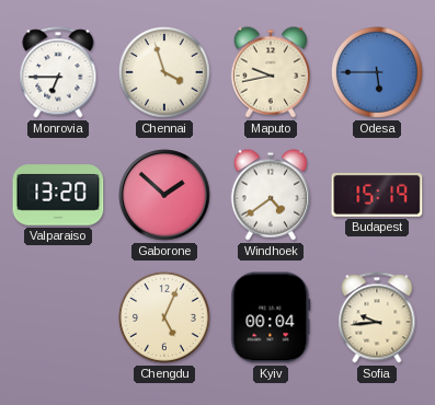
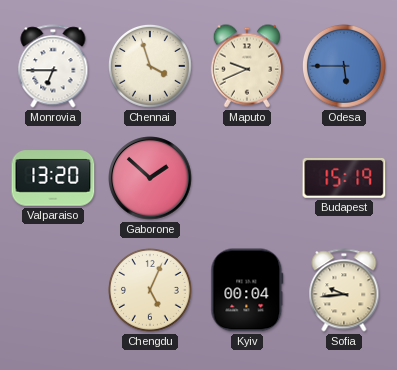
Maputo: 9:43 -> 9:41
Windhoek: 4:39 -> none
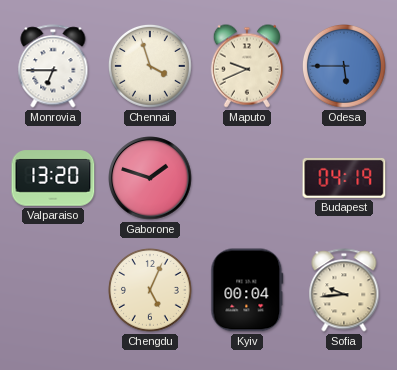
Gaborone: 1:52 -> 1:48
Budapest: 15:19 -> 04:19
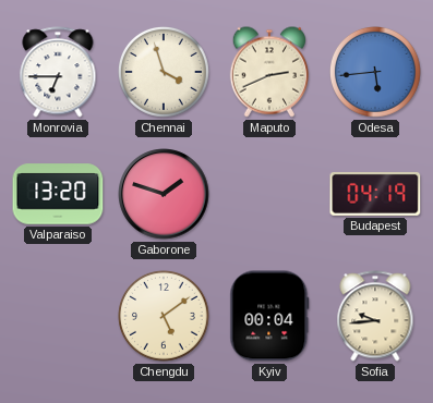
Maputo: 9:41 -> 2:41
Odesa: 5:45 -> 5:44
Chengdu: 5:04 -> 5:09
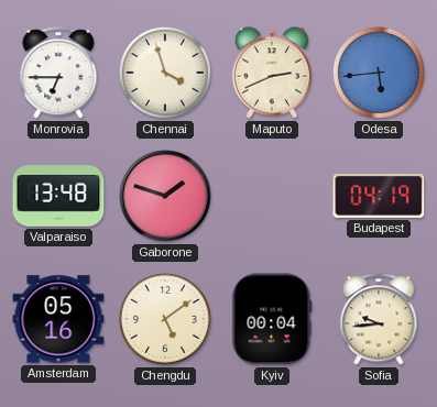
Valparaiso: 13:20 -> 13:48
Amsterdam: none -> 05:16
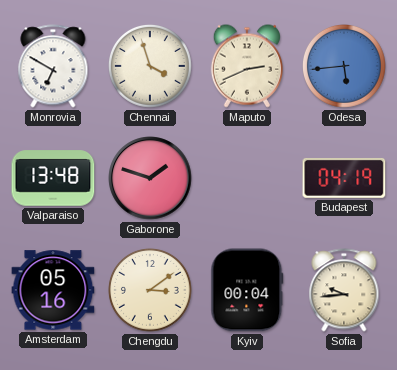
Monrovia: 6:45 -> 6:50
Chengdu: 5:09 -> 3:09
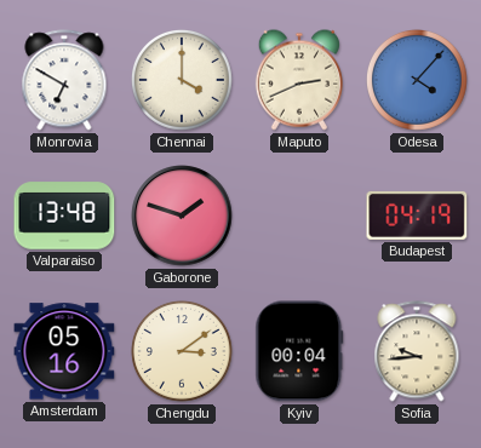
Chennai: 3:57 -> 4:00
Odesa: 5:44 -> 4:07
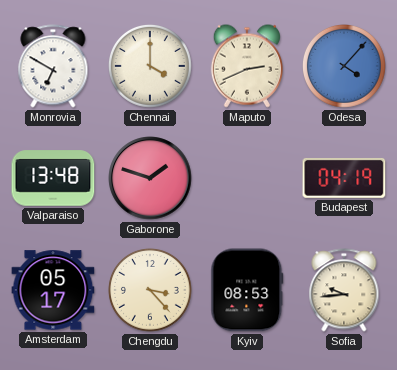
Amsterdam: 05:16 -> 05:17
Chengdu: 3:09 -> 3:23
Kyiv: 00:04 -> 08:53
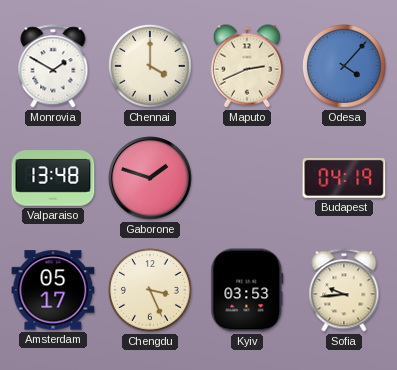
Monrovia: 6:50 -> 1:50
Chengdu: 3:23 -> 3:26
Kyiv: 08:53 -> 03:53
